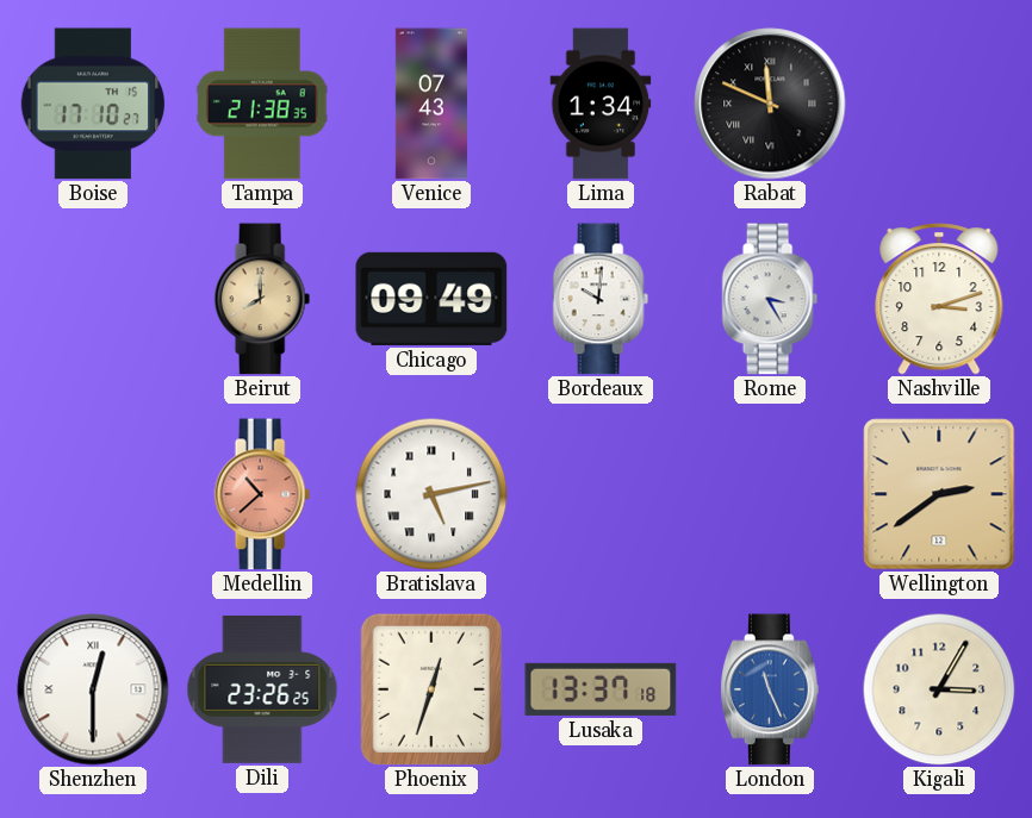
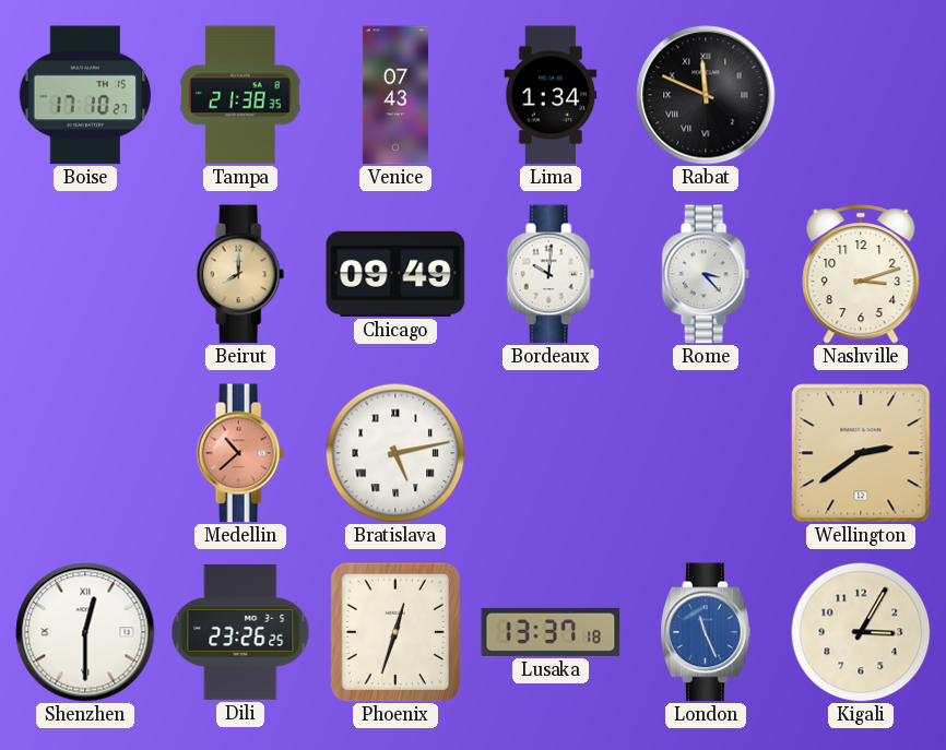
Rome: 3:25 -> 3:23
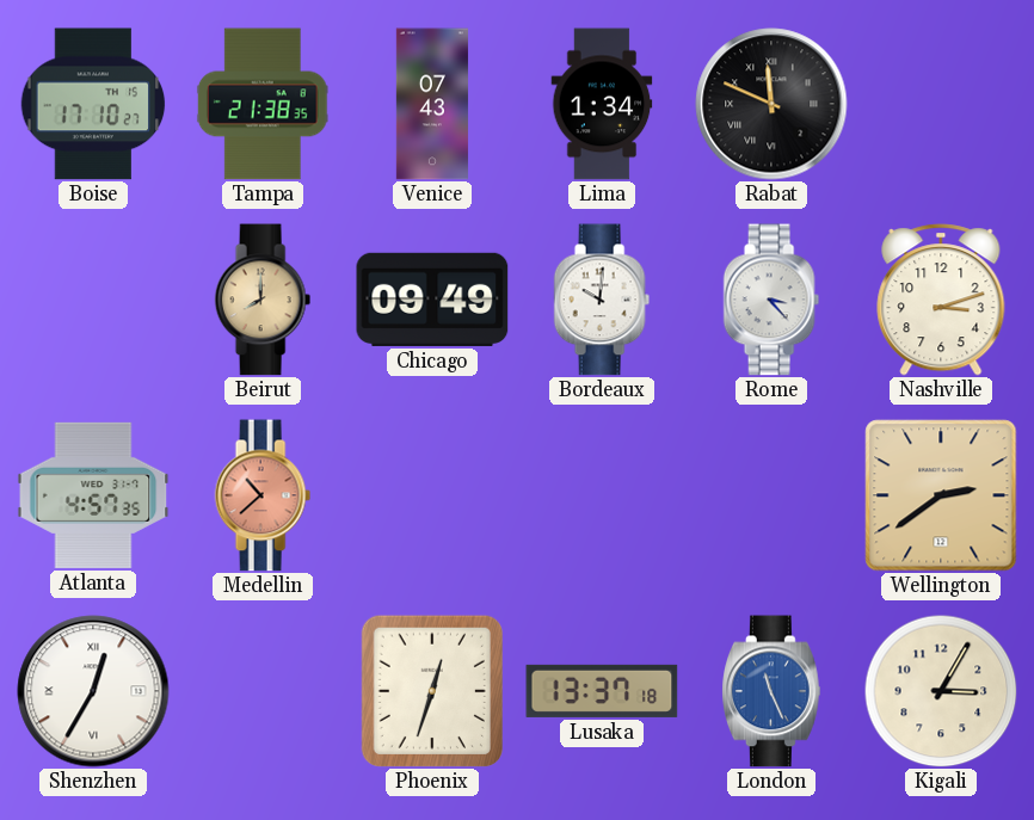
Atlanta: none -> 4:57
Bratislava: 5:13 -> none
Shenzhen: 12:30 -> 12:35
Dili: 23:26 -> none
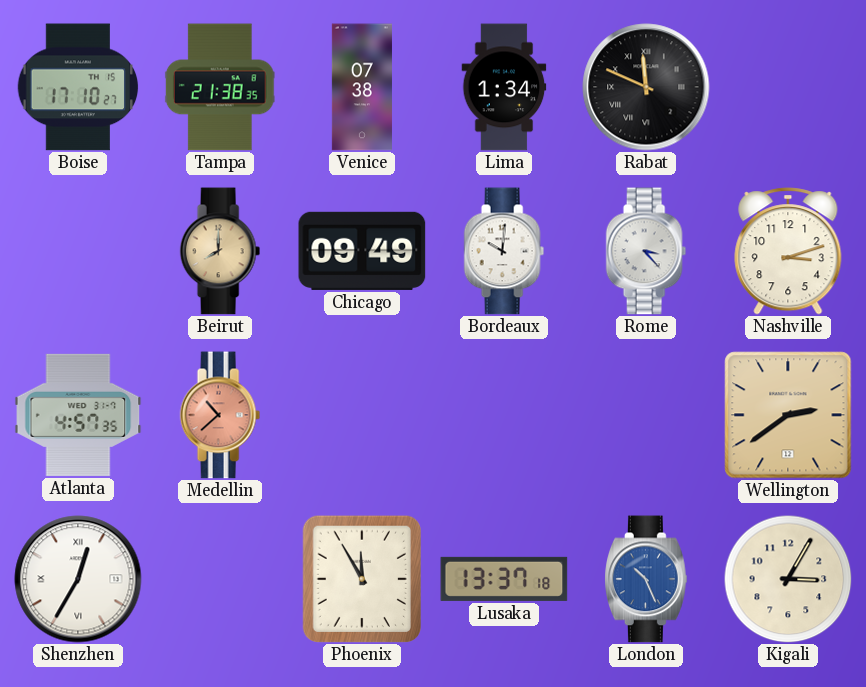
Venice: 07:43 -> 07:38
Phoenix: 12:33 -> 11:55
London: 11:26 -> 10:26
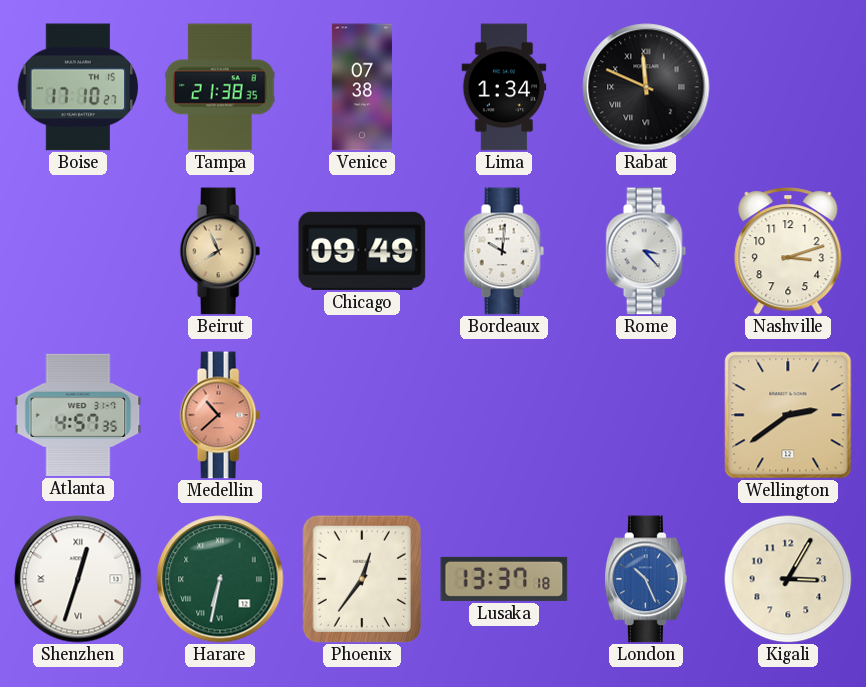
Beirut: 8:00 -> 7:56
Shenzhen: 12:35 -> 12:33
Harare: none -> 6:32
Phoenix: 11:55 -> 12:36
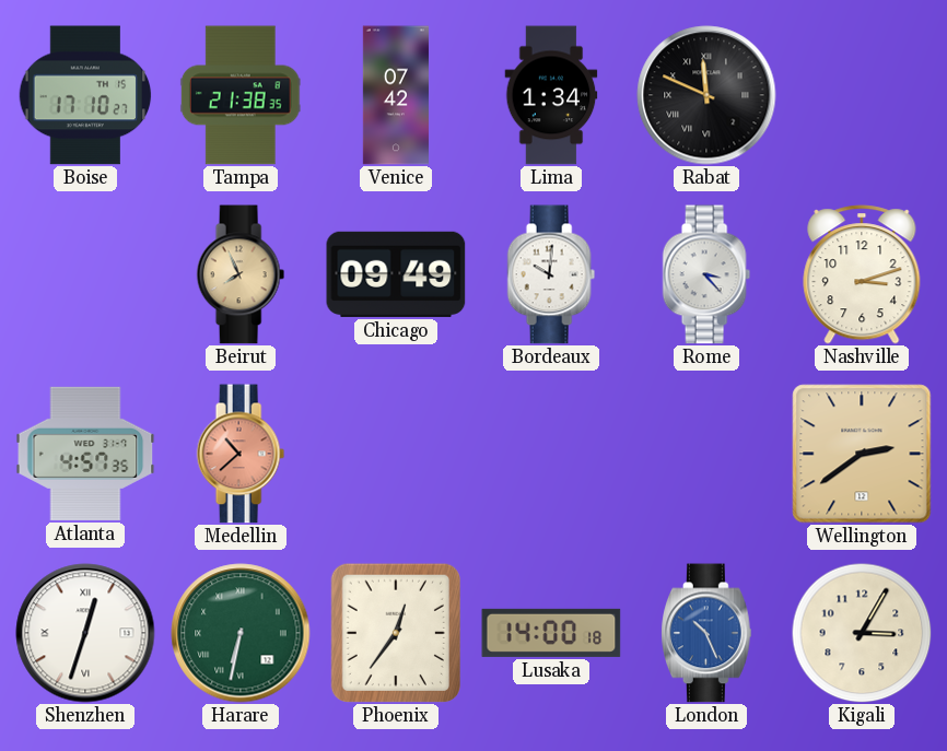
Venice: 07:38 -> 07:42
Lusaka: 13:37 -> 14:00
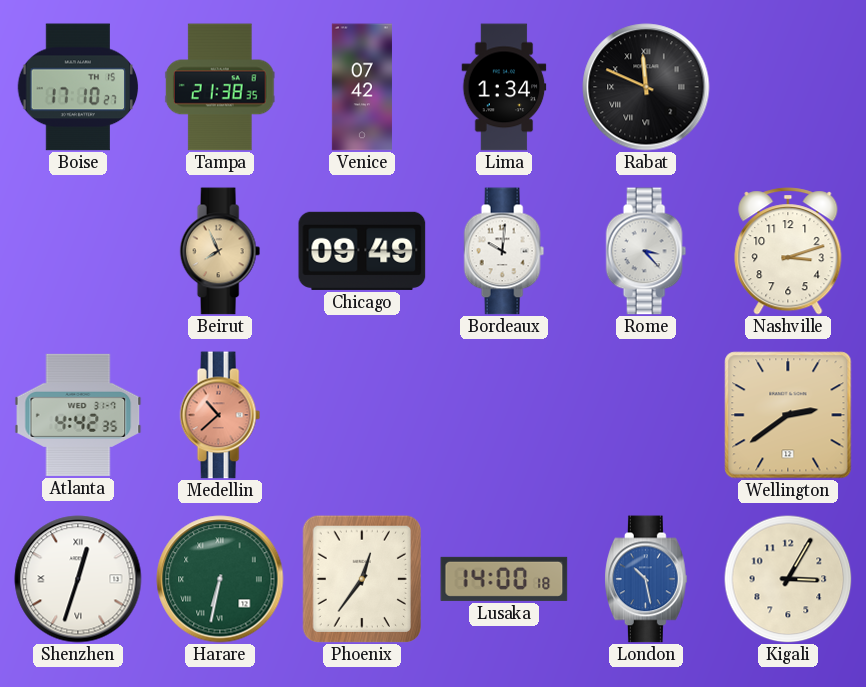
Atlanta: 4:57 -> 4:42
London: 10:26 -> 10:28
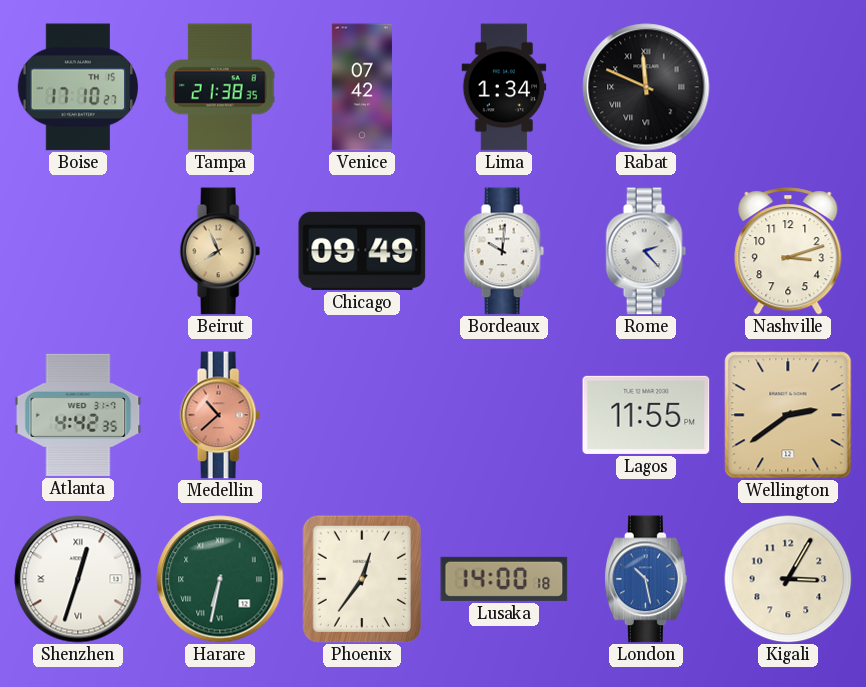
Rome: 3:23 -> 2:23
Lagos: none -> 11:55
